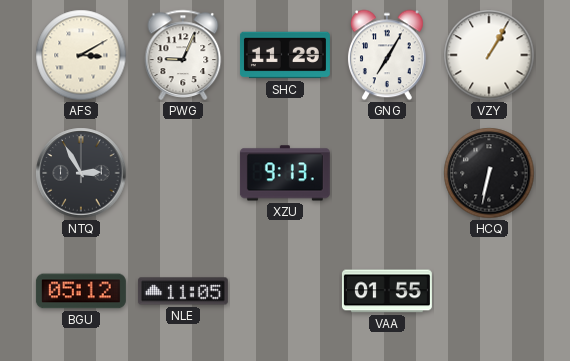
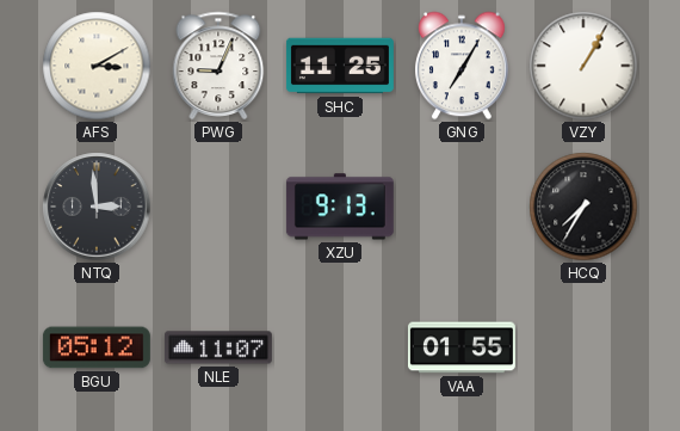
SHC: 11:29 -> 11:25
NTQ: 2:55 -> 2:59
HCQ: 6:32 -> 7:35
NLE: 11:05 -> 11:07
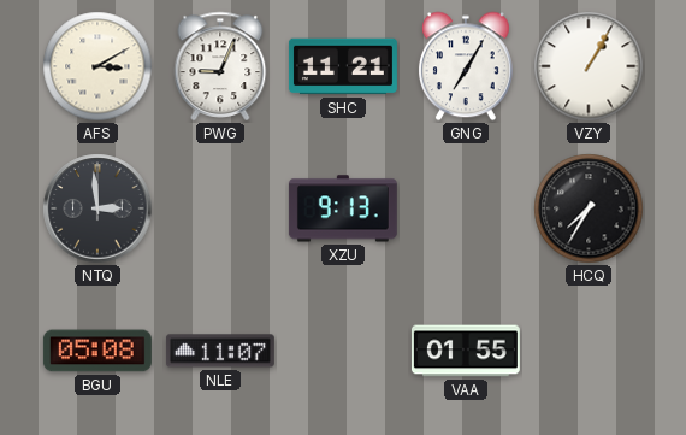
SHC: 11:25 -> 11:21
BGU: 05:12 -> 05:08
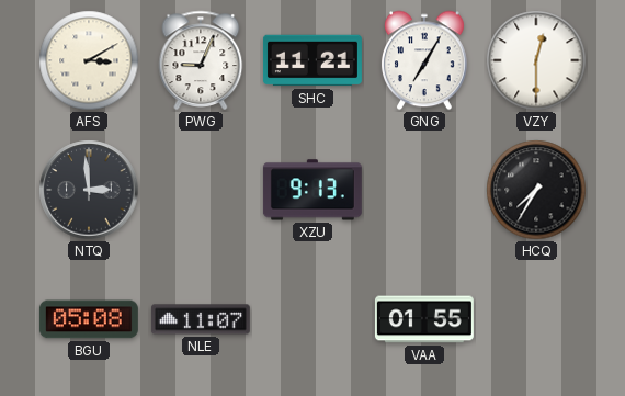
VZY: 1:05 -> 12:30
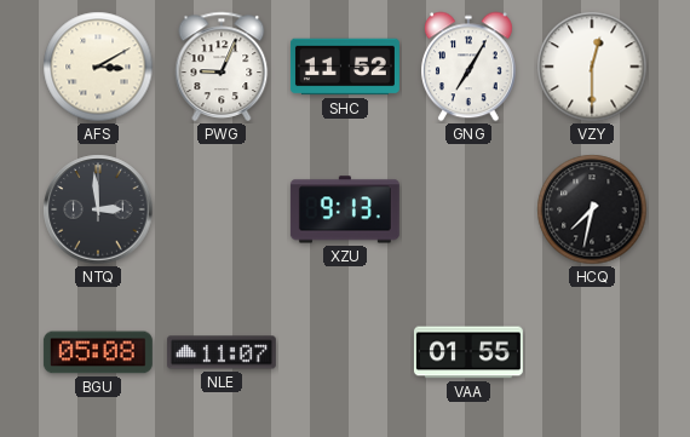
SHC: 11:21 -> 11:52
HCQ: 7:35 -> 7:32
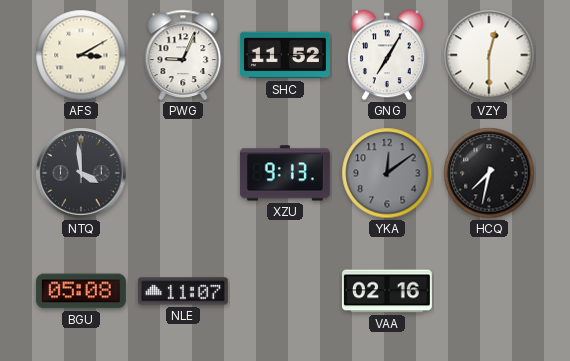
NTQ: 2:59 -> 3:59
YKA: none -> 12:09
VAA: 01:55 -> 02:16
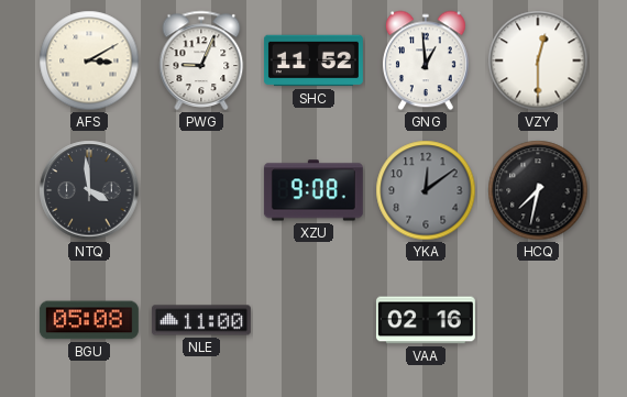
GNG: 7:05 -> 12:59
XZU: 9:13 -> 9:08
NLE: 11:07 -> 11:00
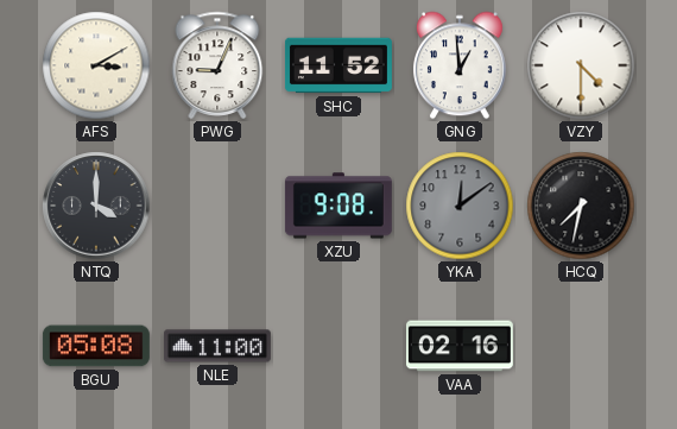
VZY: 12:30 -> 4:30
NTQ: 3:59 -> 4:00
